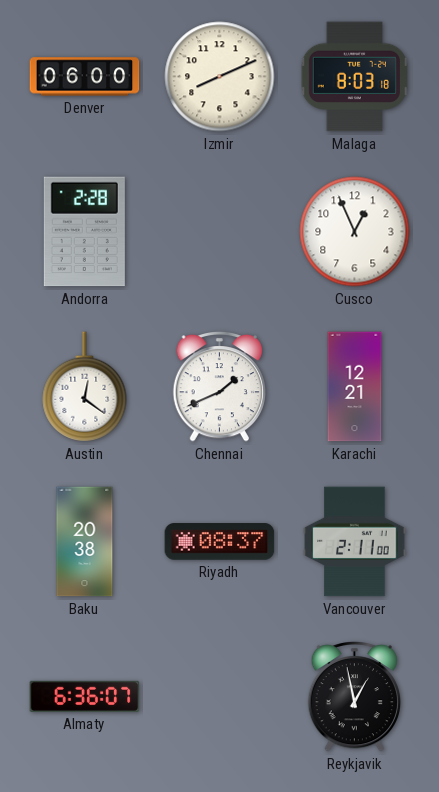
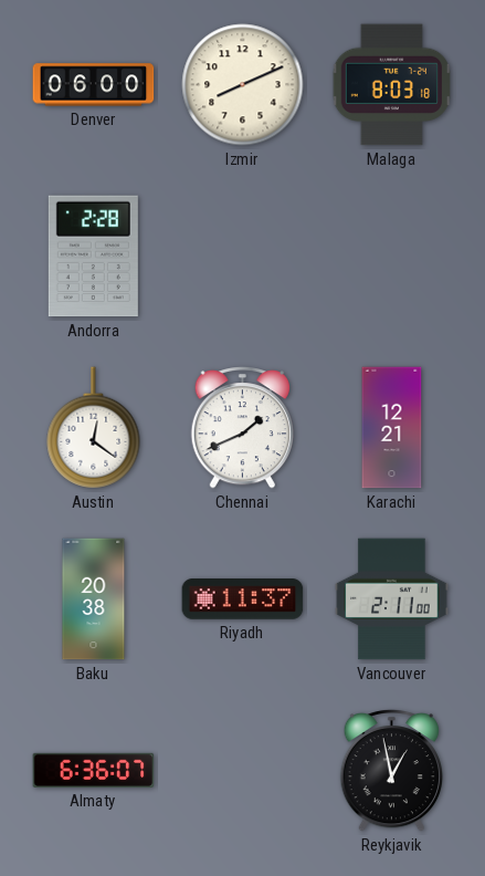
Cusco: 12:56 -> none
Riyadh: 08:37 -> 11:37
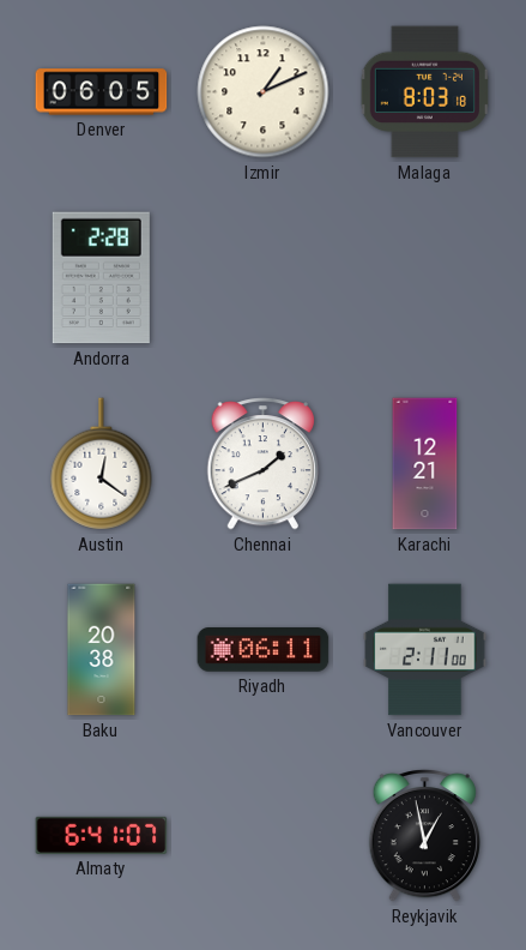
Denver: 06:00 -> 06:05
Izmir: 8:11 -> 1:11
Riyadh: 11:37 -> 06:11
Almaty: 6:36 -> 6:41
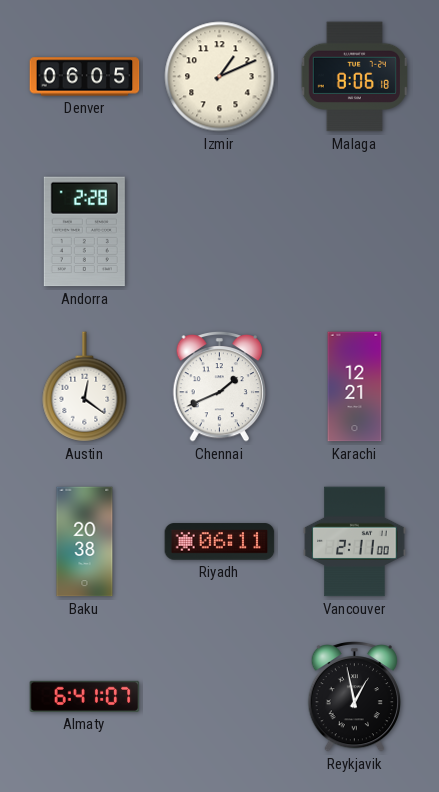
Malaga: 8:03 -> 8:06
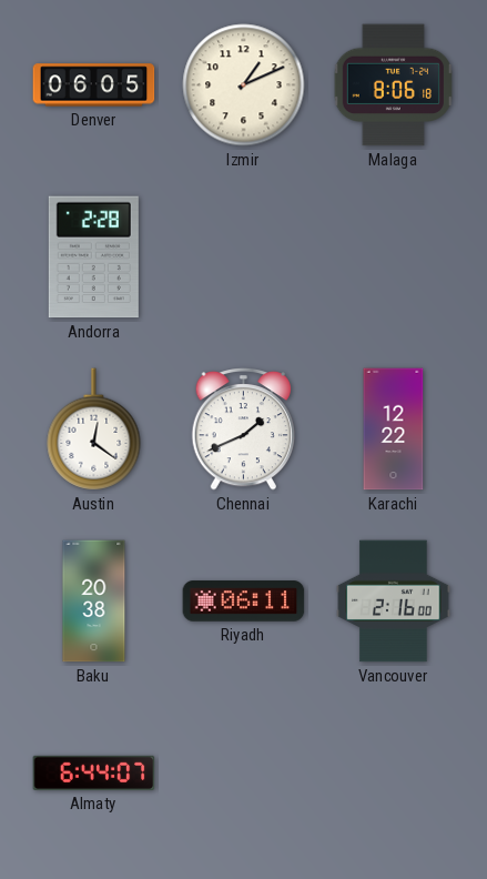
Karachi: 12:21 -> 12:22
Vancouver: 2:11 -> 2:16
Almaty: 6:41 -> 6:44
Reykjavik: 12:58 -> none
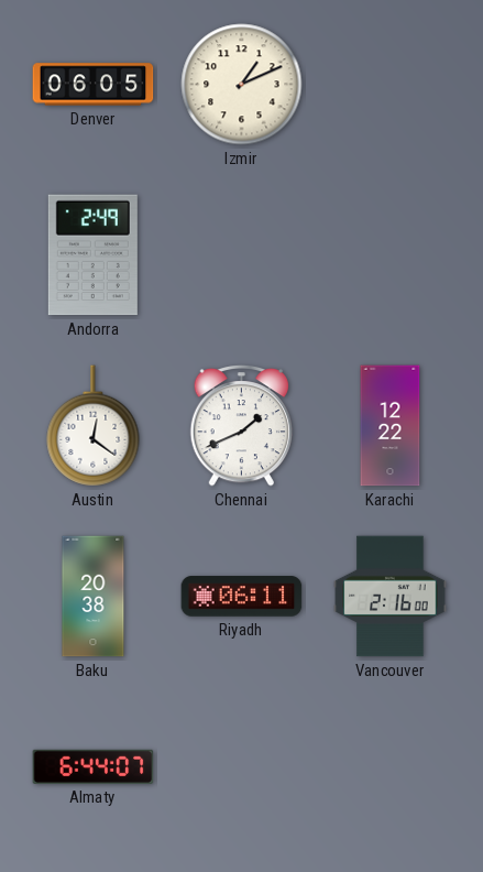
Malaga: 8:06 -> none
Andorra: 2:28 -> 2:49
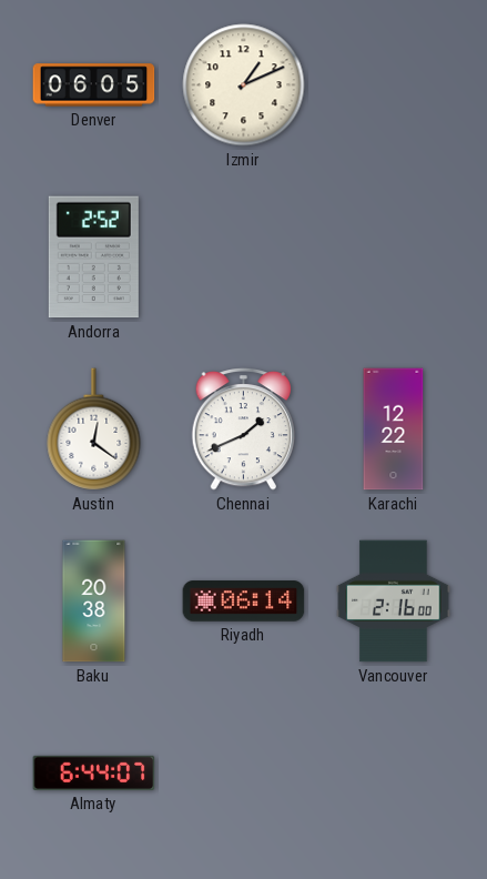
Andorra: 2:49 -> 2:52
Riyadh: 06:11 -> 06:14
